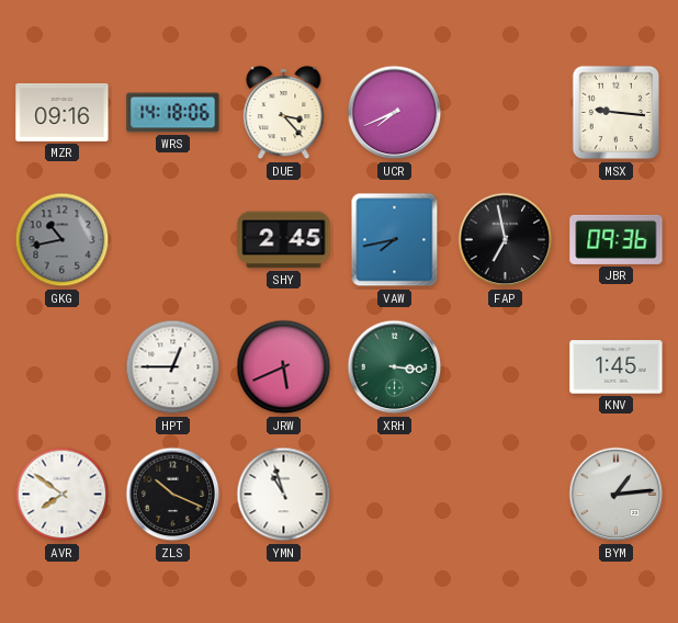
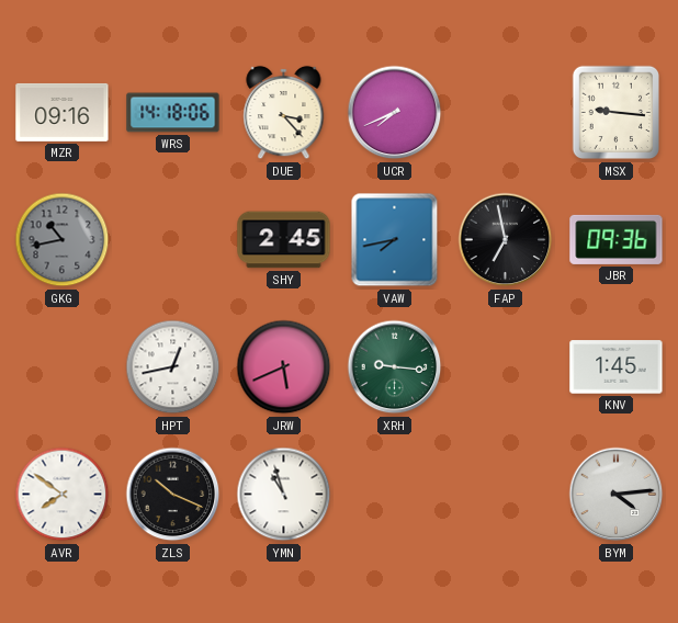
HPT: 12:45 -> 12:43
XRH: 3:16 -> 9:16
BYM: 1:14 -> 4:14
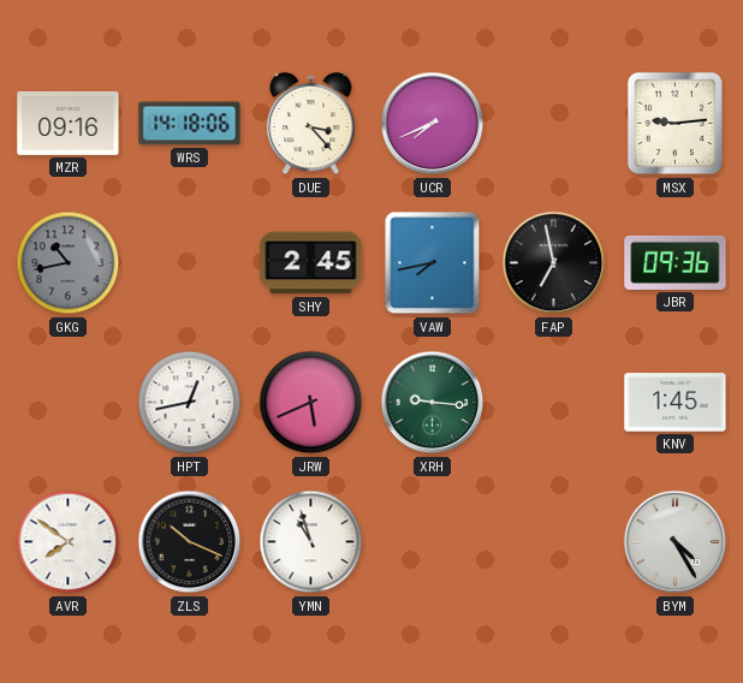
MSX: 9:16 -> 9:14
BYM: 4:14 -> 4:25
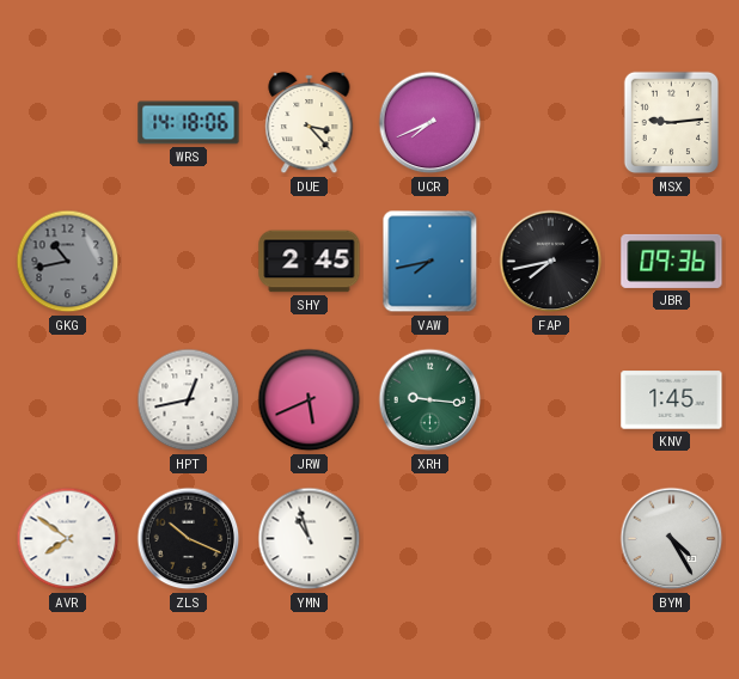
MZR: 09:16 -> none
FAP: 6:58 -> 7:43
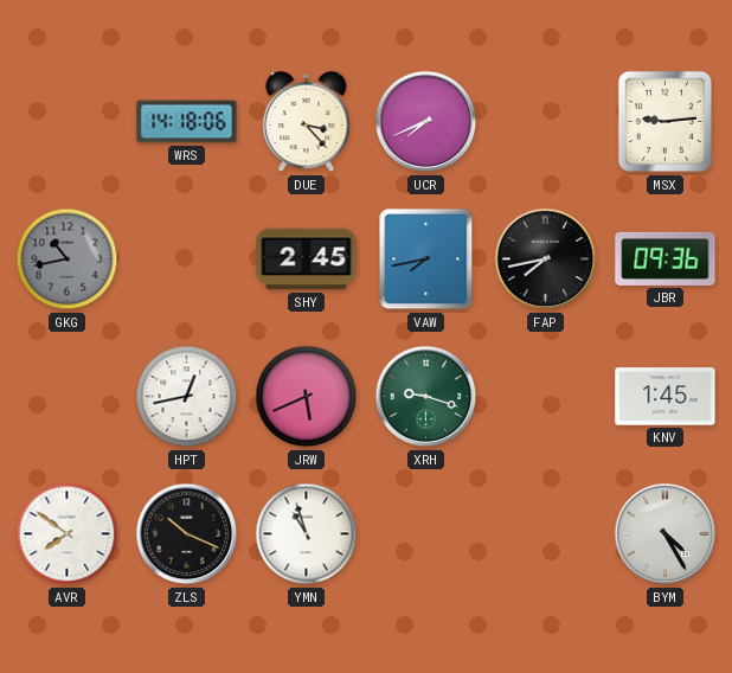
XRH: 9:16 -> 9:18
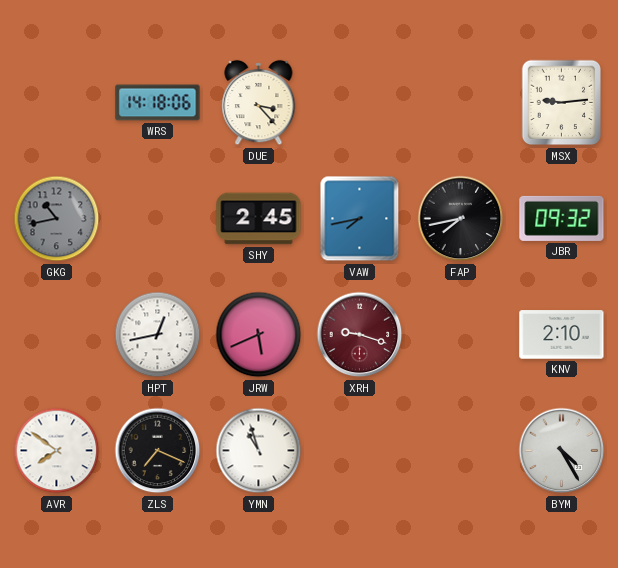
UCR: 7:41 -> none
JBR: 09:36 -> 09:32
XRH dial: green -> burgundy
KNV: 1:45 -> 2:10
ZLS: 10:19 -> 7:19
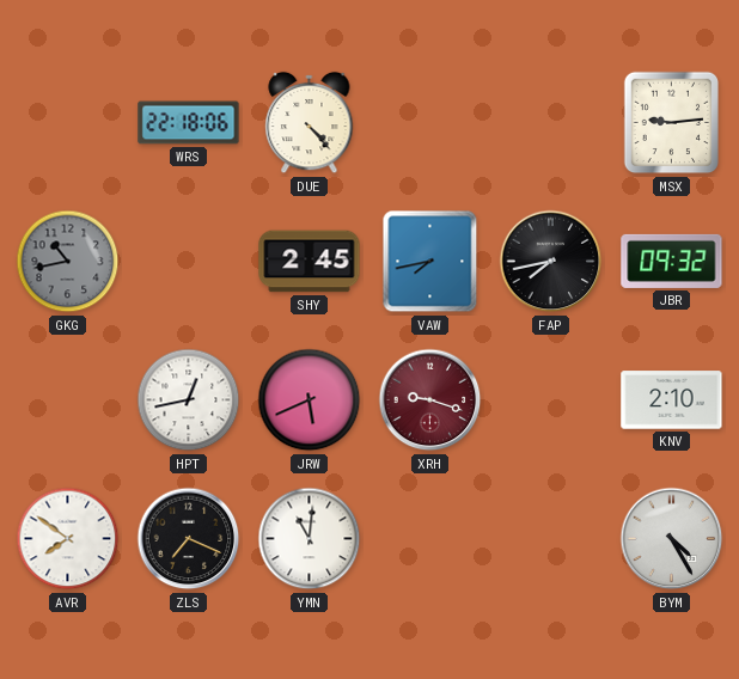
WRS: 14:18 -> 22:18
DUE: 3:23 -> 4:23
YMN: 10:57 -> 11:01
